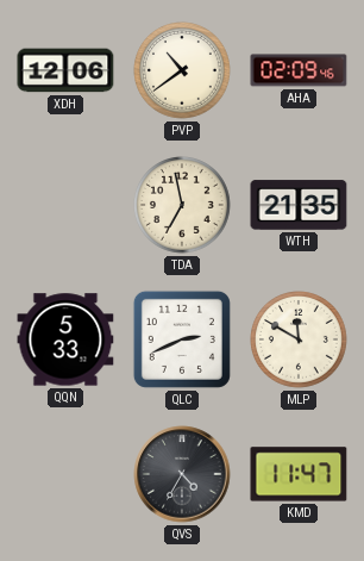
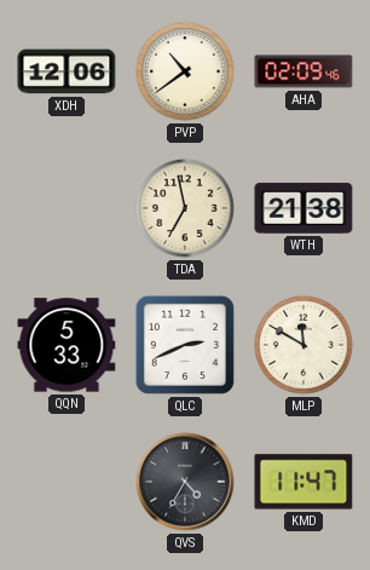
WTH: 21:35 -> 21:38
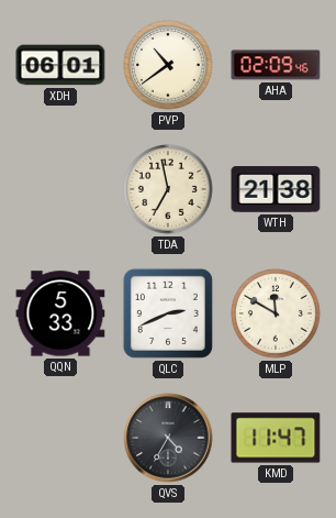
XDH: 12:06 -> 06:01
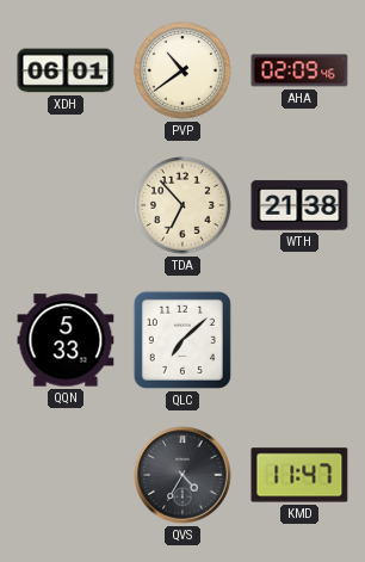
TDA: 6:58 -> 6:53
QLC: 2:41 -> 7:08
MLP: 11:50 -> none
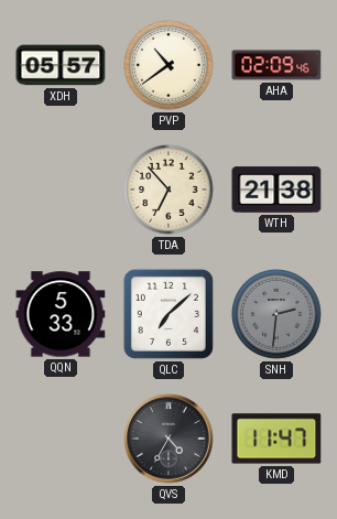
XDH: 06:01 -> 05:57
SNH: none -> 2:31
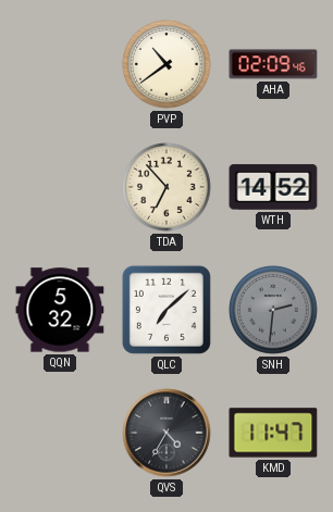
XDH: 05:57 -> none
WTH: 21:38 -> 14:52
QQN: 5:33 -> 5:32
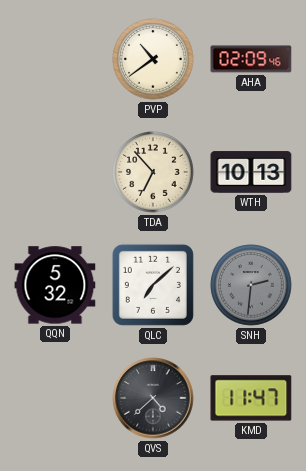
WTH: 14:52 -> 10:13
QVS: 4:35 -> 4:38
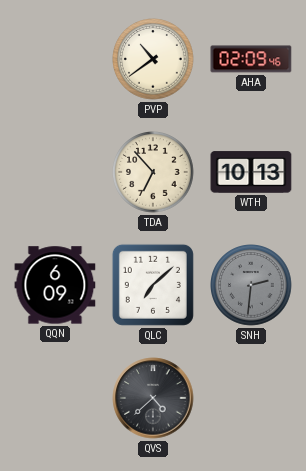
QQN: 5:32 -> 6:09
KMD: 11:47 -> none
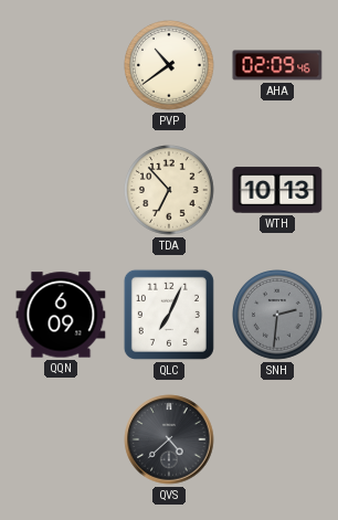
QLC: 7:08 -> 7:04
